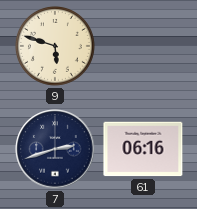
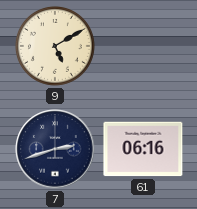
9: 5:48 -> 5:10
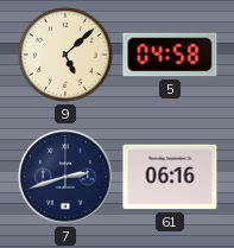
9: 5:10 -> 5:08
5: none -> 04:58
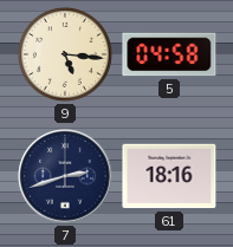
9: 5:08 -> 5:16
61: 06:16 -> 18:16
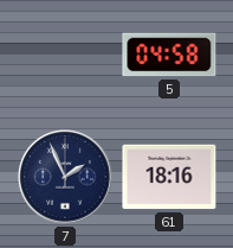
9: 5:16 -> none
7: 2:42 -> 1:56
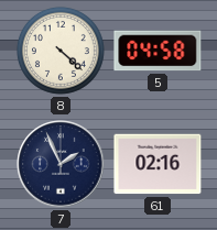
8: none -> 4:22
61: 18:16 -> 02:16
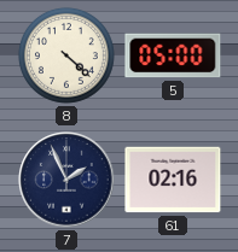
5: 04:58 -> 05:00
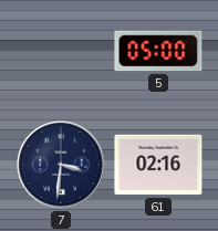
8: 4:22 -> none
7: 1:56 -> 3:31
